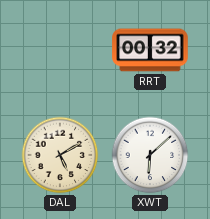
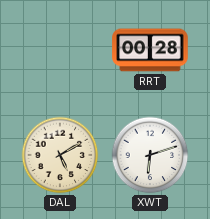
RRT: 00:32 -> 00:28
XWT: 6:08 -> 6:12
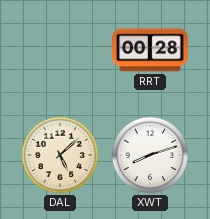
DAL: 5:10 -> 5:08
XWT: 6:12 -> 8:12
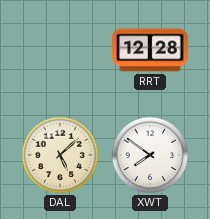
RRT: 00:28 -> 12:28
XWT: 8:12 -> 7:51
